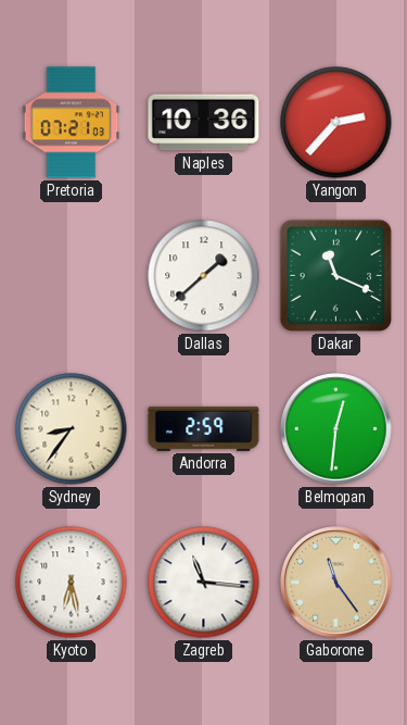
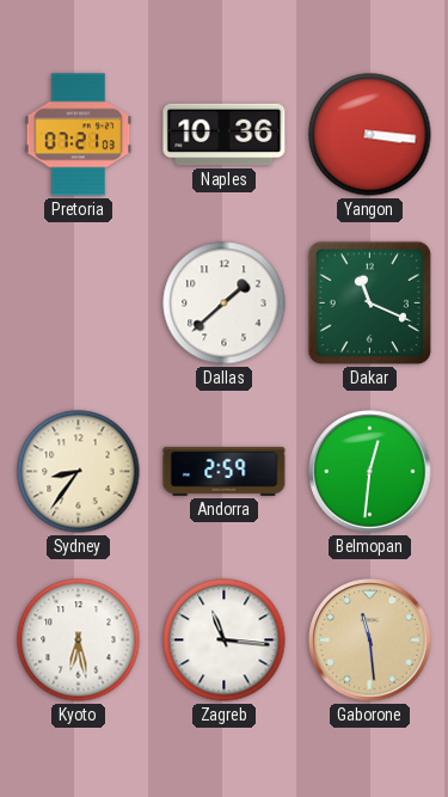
Yangon: 2:37 -> 3:16
Gaborone: 11:24 -> 11:29
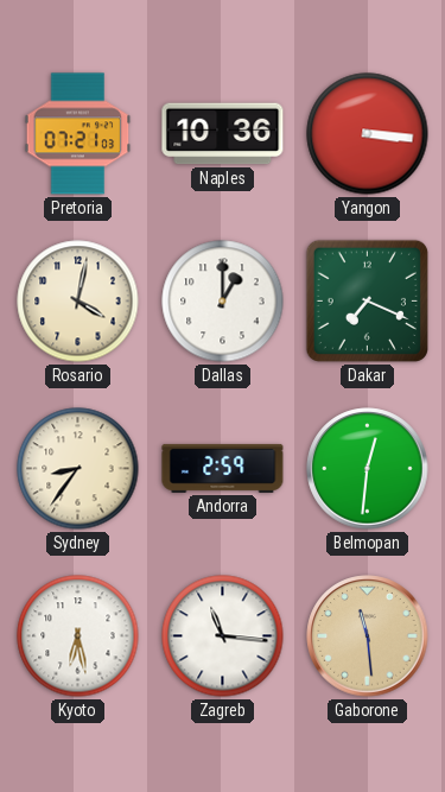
Rosario: none -> 4:02
Dallas: 1:38 -> 1:00
Dakar: 11:19 -> 7:19
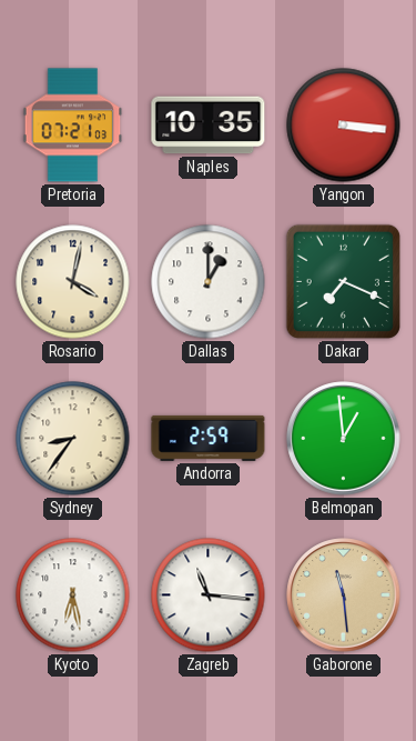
Naples: 10:36 -> 10:35
Belmopan: 12:31 -> 12:59
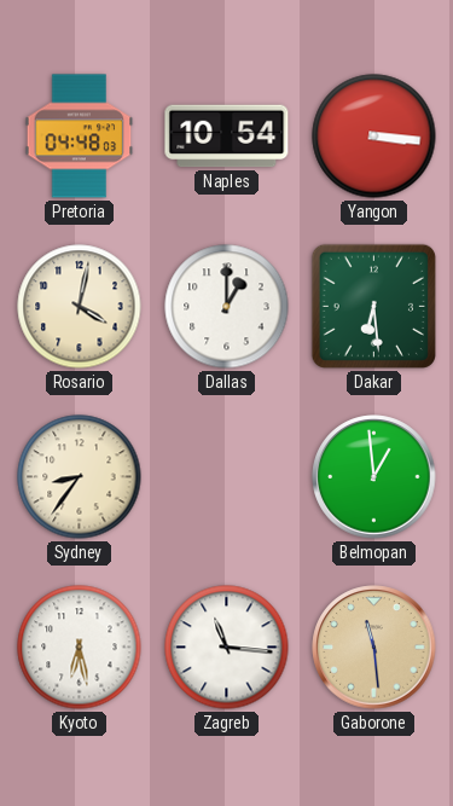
Pretoria: 07:21 -> 04:48
Naples: 10:35 -> 10:54
Dakar: 7:19 -> 6:29
Andorra: 2:59 -> none
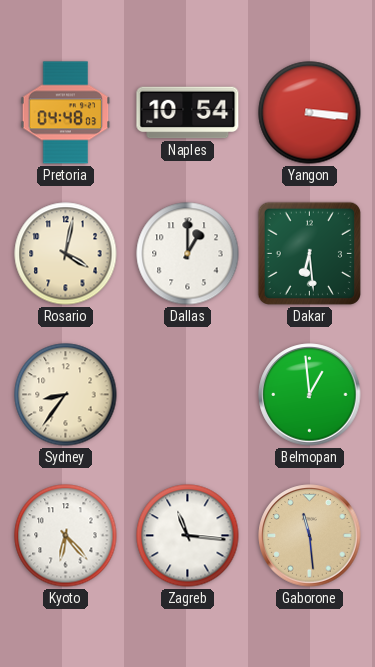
Kyoto: 6:28 -> 6:23
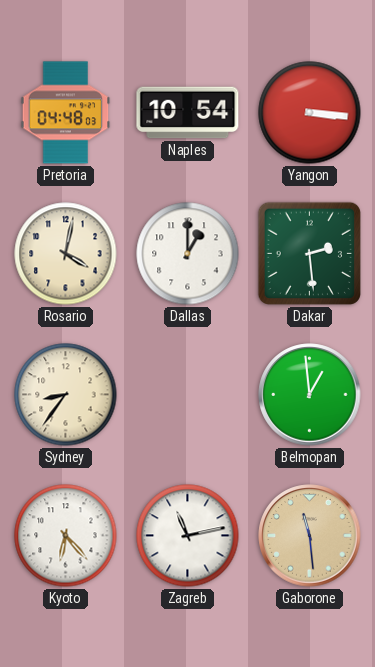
Dakar: 6:29 -> 2:29
Zagreb: 11:16 -> 11:13
